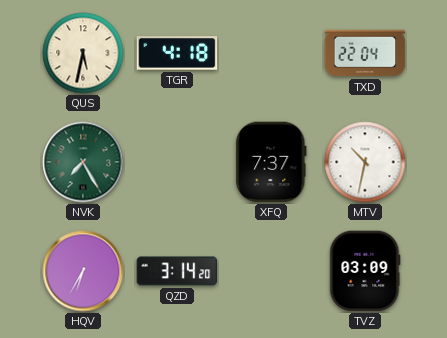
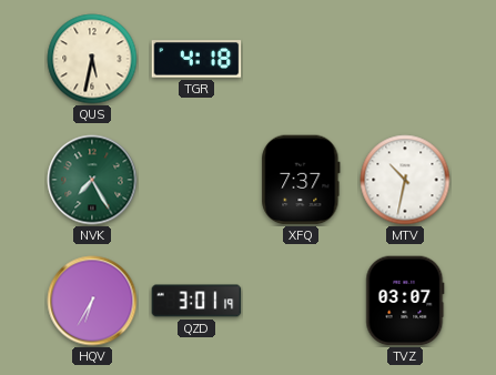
TXD: 22:04 -> none
QZD: 3:14 -> 3:01
TVZ: 03:09 -> 03:07
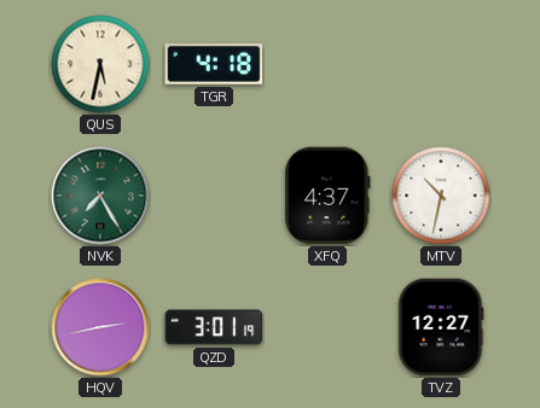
XFQ: 7:37 -> 4:37
HQV: 6:35 -> 2:43
TVZ: 03:07 -> 12:27
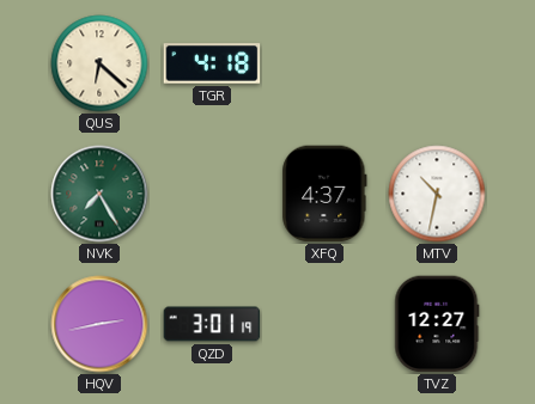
QUS: 5:32 -> 6:22
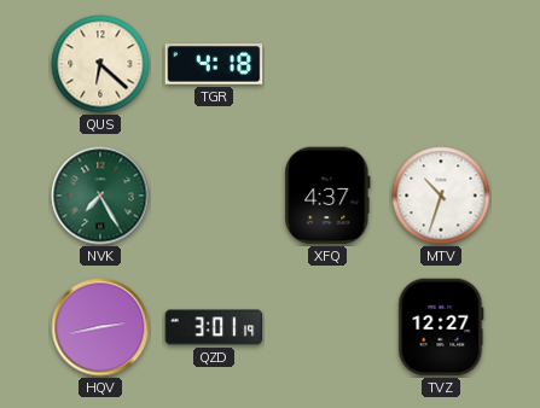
MTV: 10:32 -> 10:33
